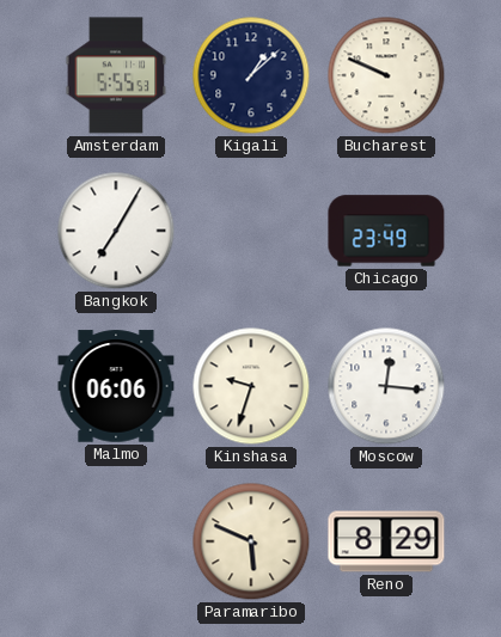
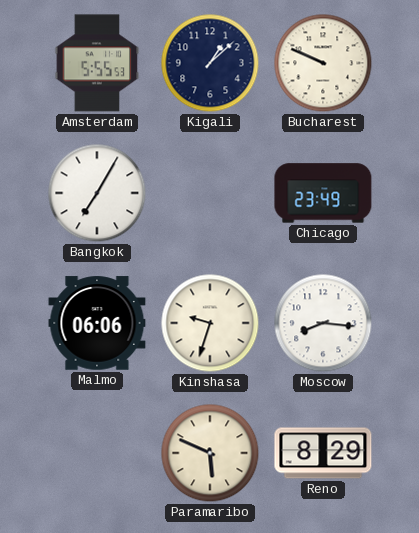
Moscow: 12:16 -> 8:16
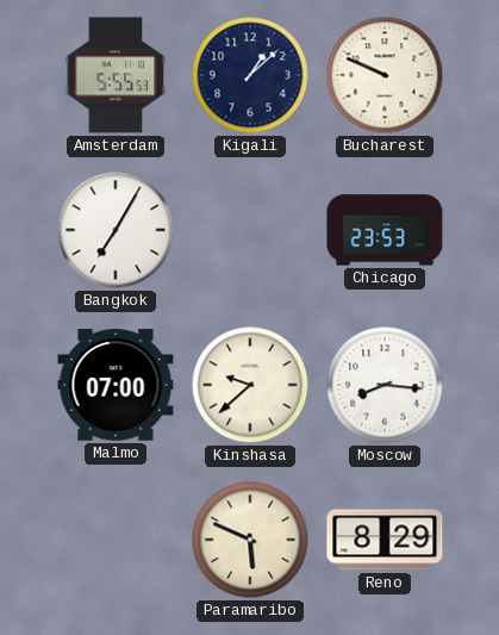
Chicago: 23:49 -> 23:53
Malmo: 06:06 -> 07:00
Kinshasa: 9:33 -> 9:38
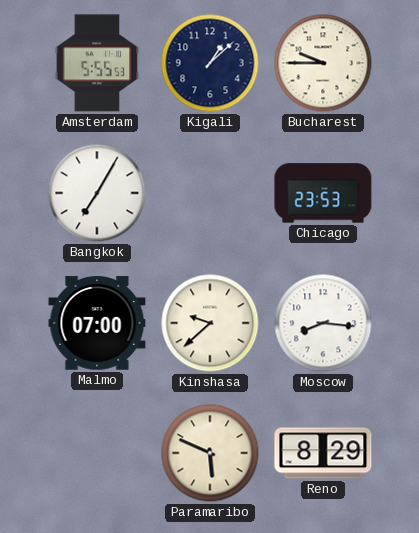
Bucharest: 9:49 -> 9:45
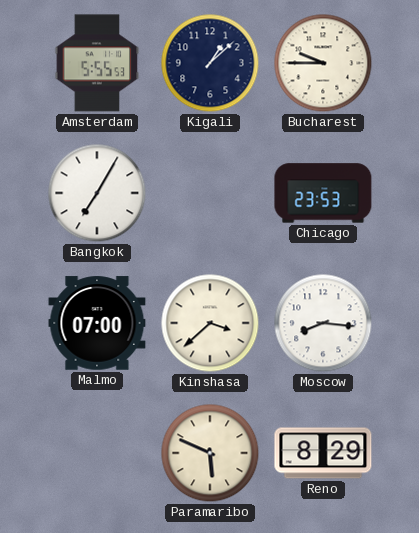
Kinshasa: 9:38 -> 3:38
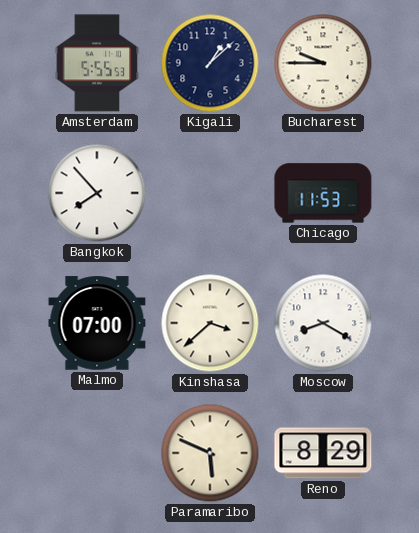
Bangkok: 7:05 -> 7:53
Chicago: 23:53 -> 11:53
Moscow: 8:16 -> 8:20
